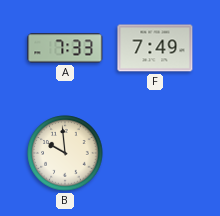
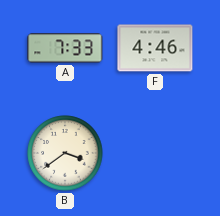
F: 7:49 -> 4:46
B: 9:59 -> 3:39
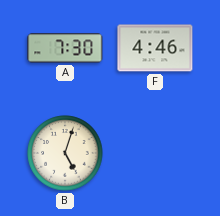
A: 7:33 -> 7:30
B: 3:39 -> 5:03
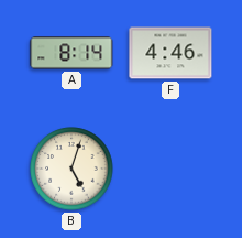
A: 7:30 -> 8:14
